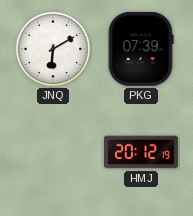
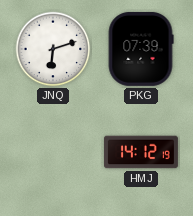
JNQ: 6:10 -> 6:12
HMJ: 20:12 -> 14:12
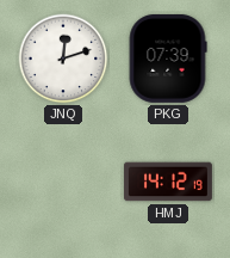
JNQ: 6:12 -> 12:12
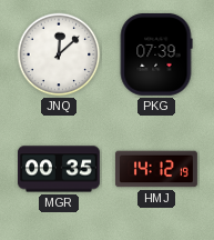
JNQ: 12:12 -> 12:08
MGR: none -> 00:35
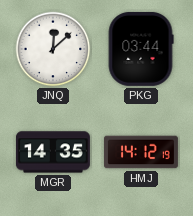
PKG: 07:39 -> 03:44
MGR: 00:35 -> 14:35
